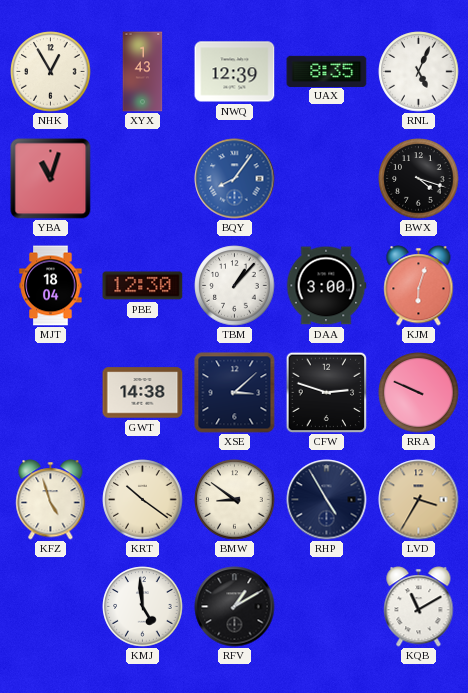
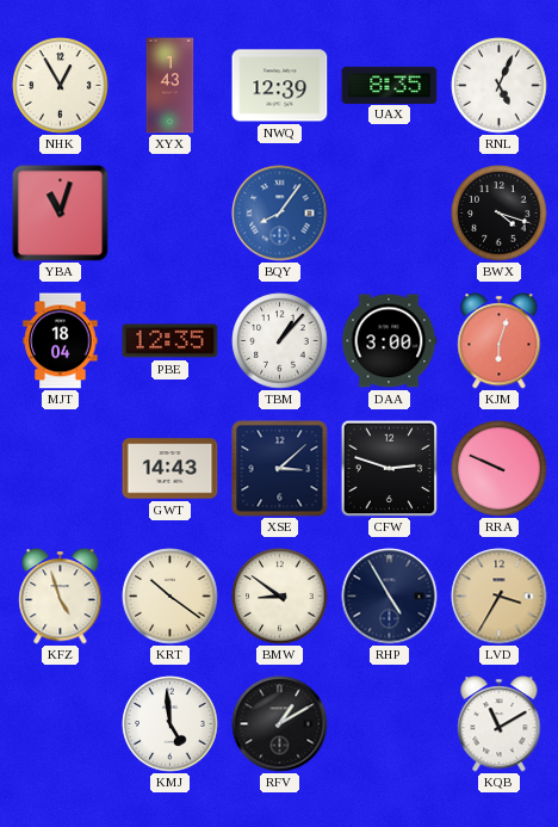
PBE: 12:30 -> 12:35
GWT: 14:38 -> 14:43
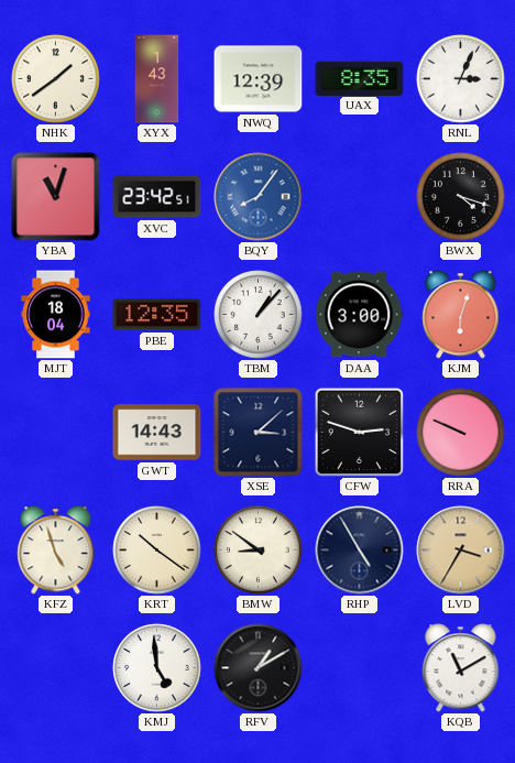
NHK: 12:55 -> 1:39
RNL: 5:04 -> 3:04
XVC: none -> 23:42
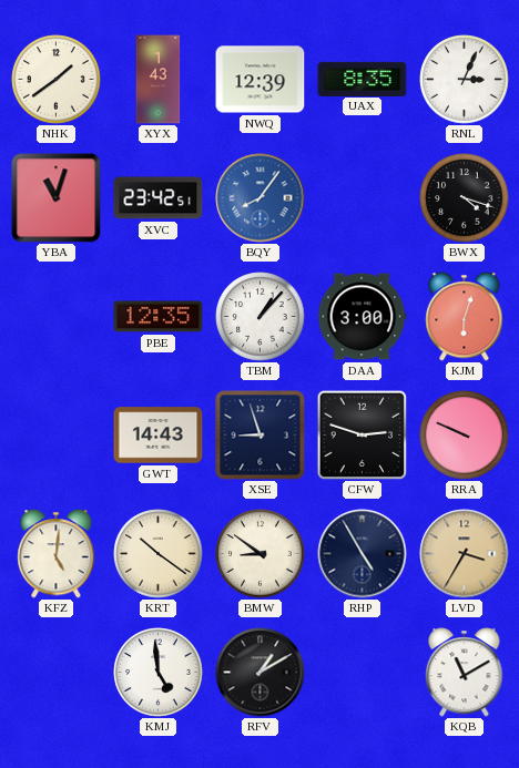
MJT: 18:04 -> none
XSE: 3:08 -> 8:57
KFZ: 4:57 -> 5:01
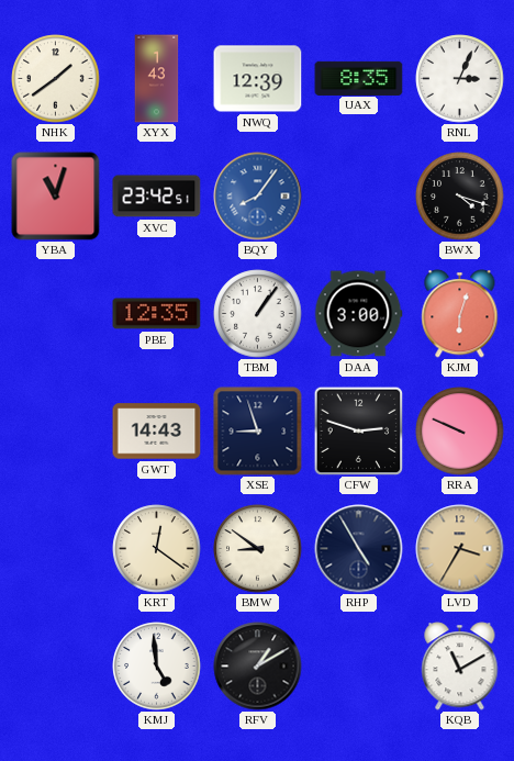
TBM: 1:07 -> 1:06
KFZ: 5:01 -> none
KRT: 10:21 -> 12:21
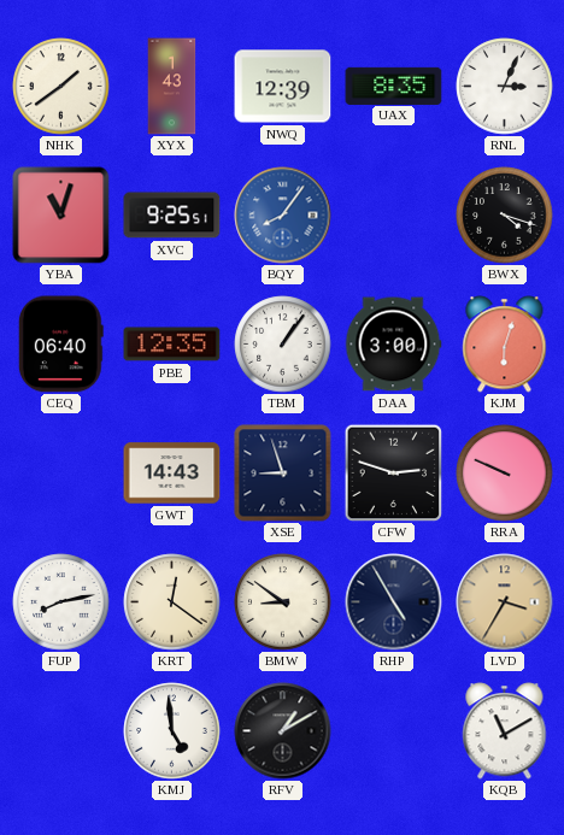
XVC: 23:42 -> 9:25
CEQ: none -> 06:40
FUP: none -> 8:13
